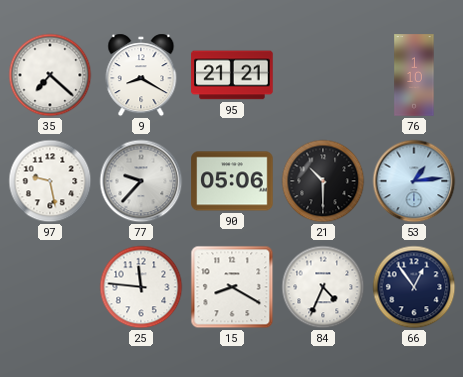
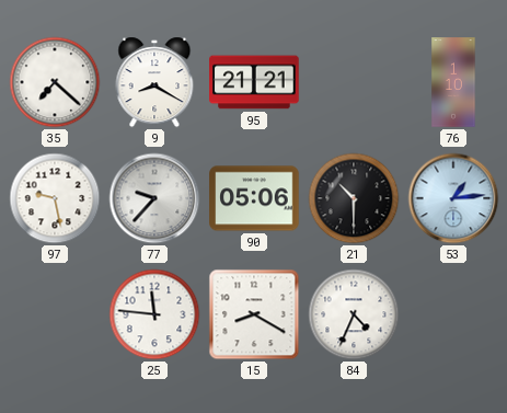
66: 12:54 -> none
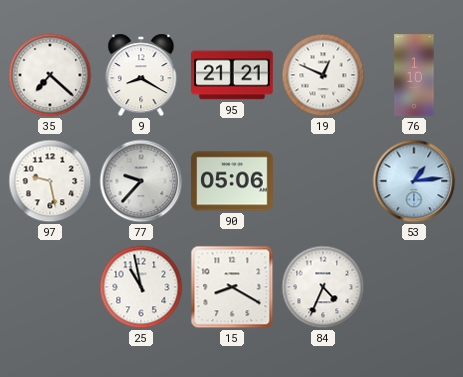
19: none -> 12:49
21: 10:30 -> none
25: 11:46 -> 10:58
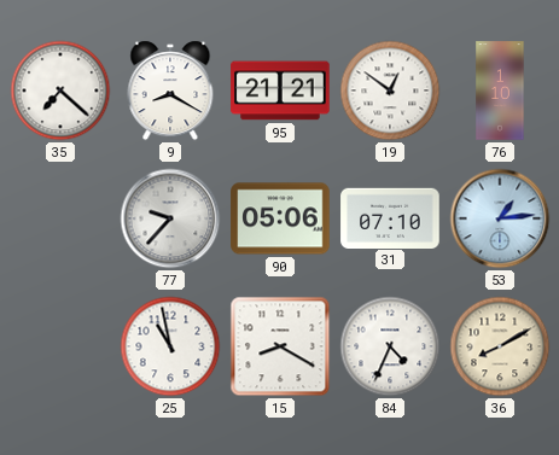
19: 12:49 -> 12:51
97: 9:28 -> none
31: none -> 07:10
36: none -> 8:10
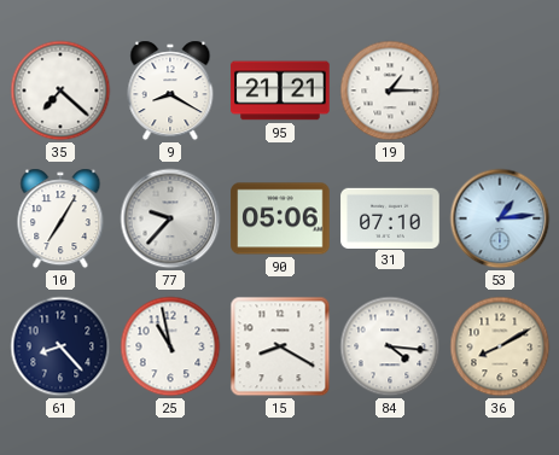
19: 12:51 -> 1:15
76: 1:10 -> none
10: none -> 7:05
61: none -> 8:23
84: 4:34 -> 4:16
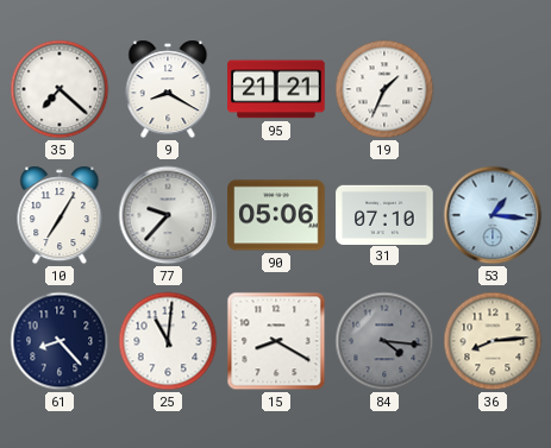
19: 1:15 -> 1:34
53: 1:14 -> 1:16
25: 10:58 -> 11:01
84 dial: white -> grey
36: 8:10 -> 8:14
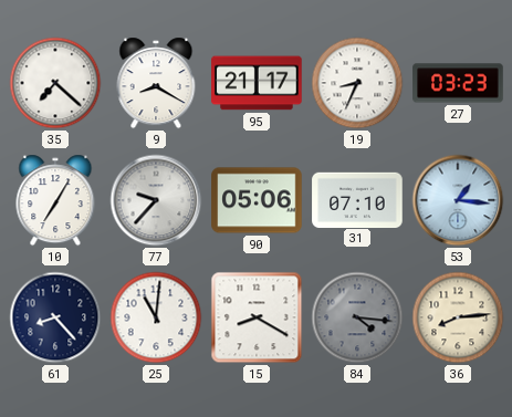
95: 21:21 -> 21:17
19: 1:34 -> 8:34
27: none -> 03:23
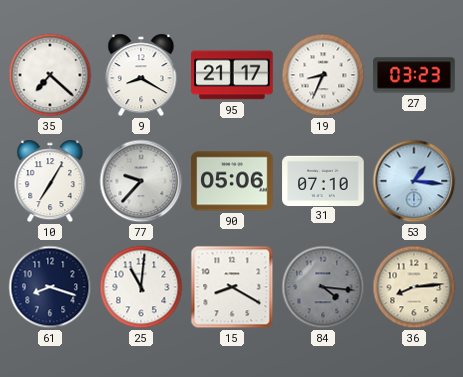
61: 8:23 -> 8:18
